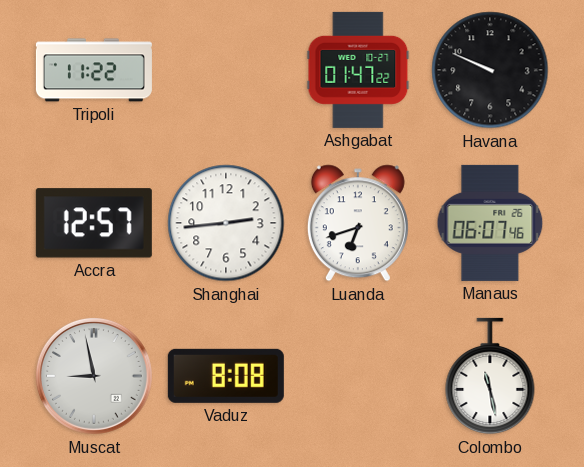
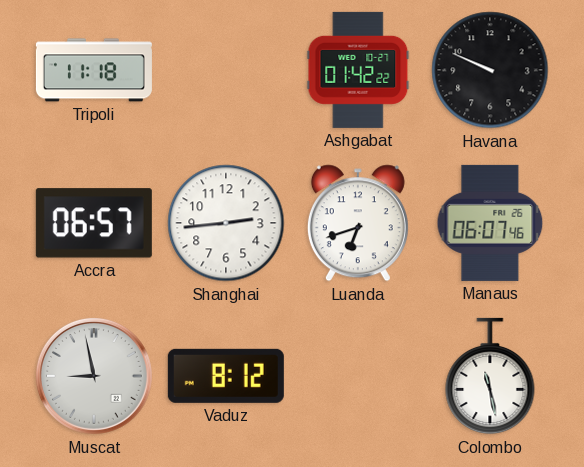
Tripoli: 11:22 -> 11:18
Ashgabat: 01:47 -> 01:42
Accra: 12:57 -> 06:57
Vaduz: 8:08 -> 8:12
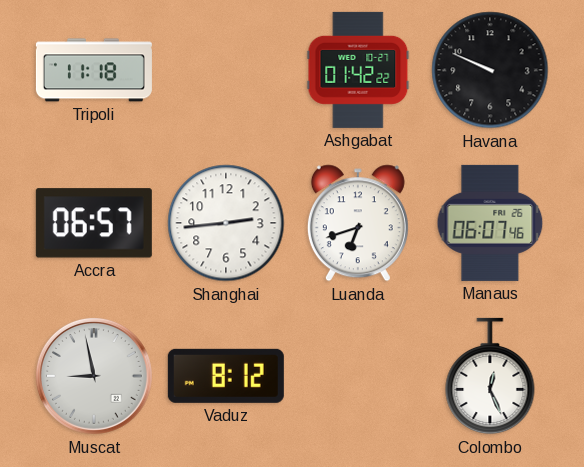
Colombo: 11:28 -> 12:26
